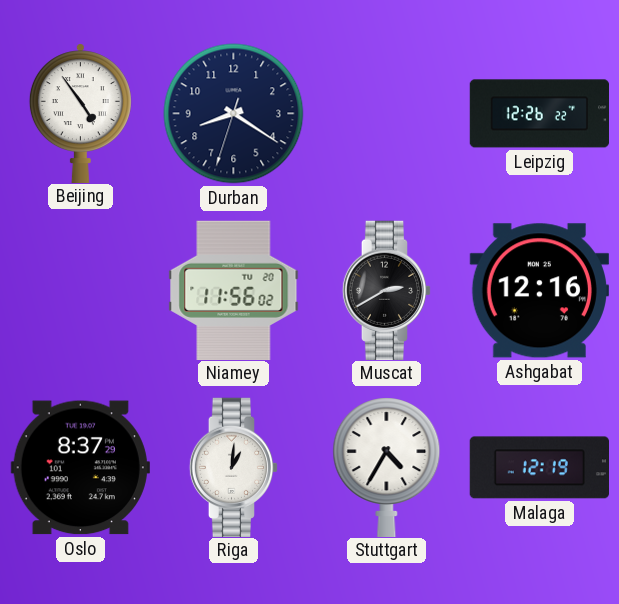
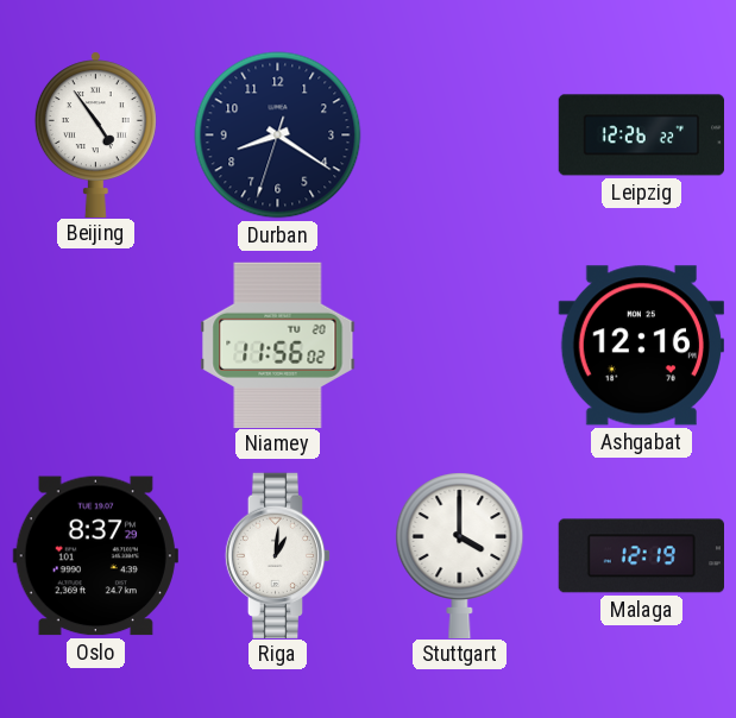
Muscat: 2:40 -> none
Stuttgart: 4:35 -> 4:00
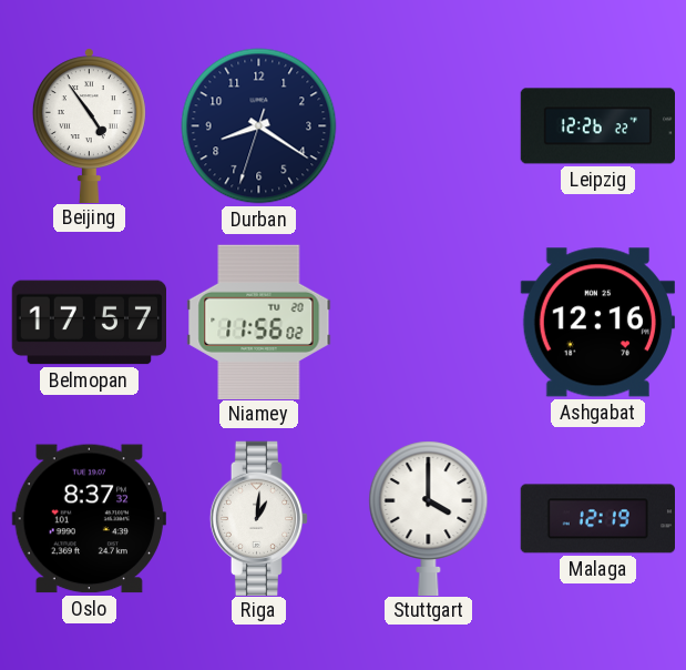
Belmopan: none -> 17:57
Oslo: 8:37:29 -> 8:37:32
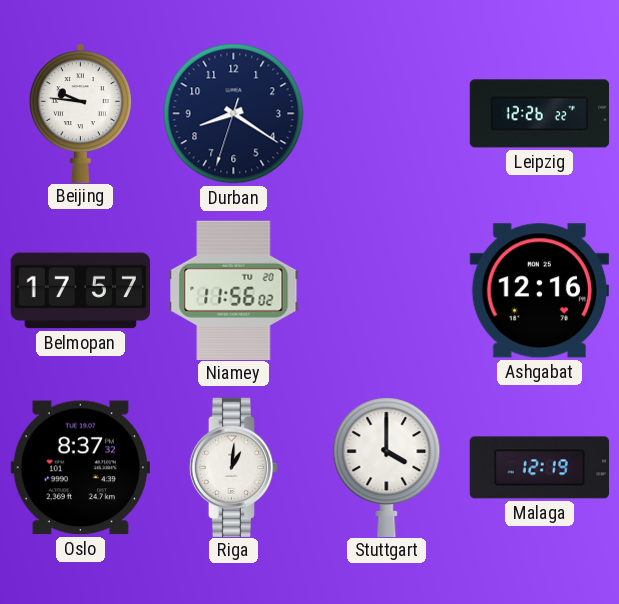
Beijing: 4:54 -> 9:46
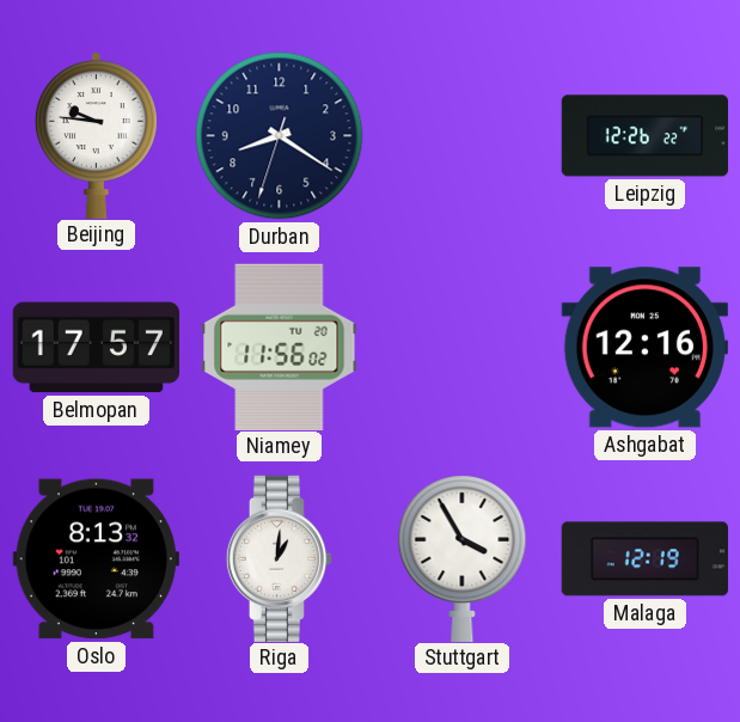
Oslo: 8:37 -> 8:13
Stuttgart: 4:00 -> 3:55
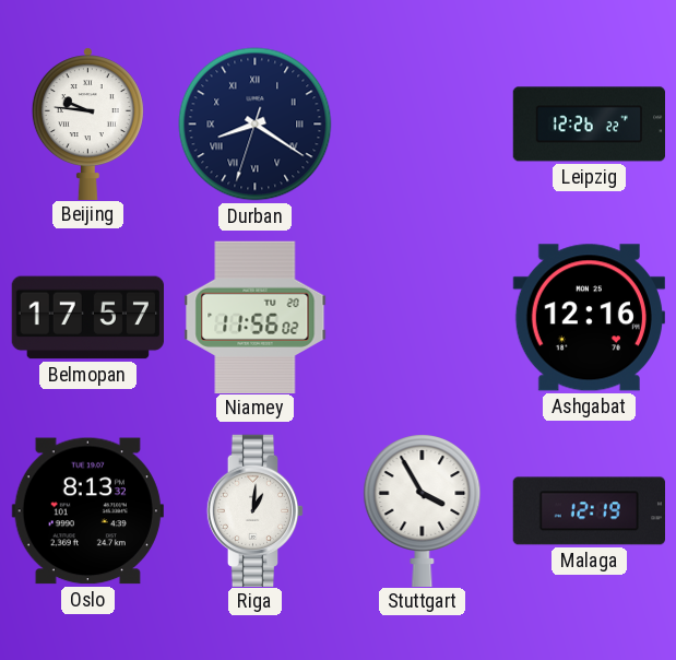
Durban numerals: Arabic -> Roman
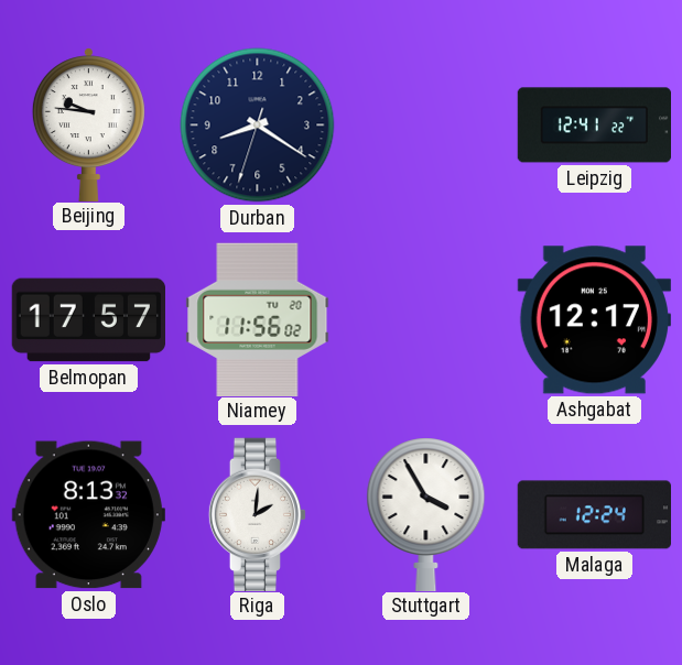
Durban numerals: Roman -> Arabic
Leipzig: 12:26 -> 12:41
Ashgabat: 12:16 -> 12:17
Riga: 1:01 -> 2:01
Malaga: 12:19 -> 12:24
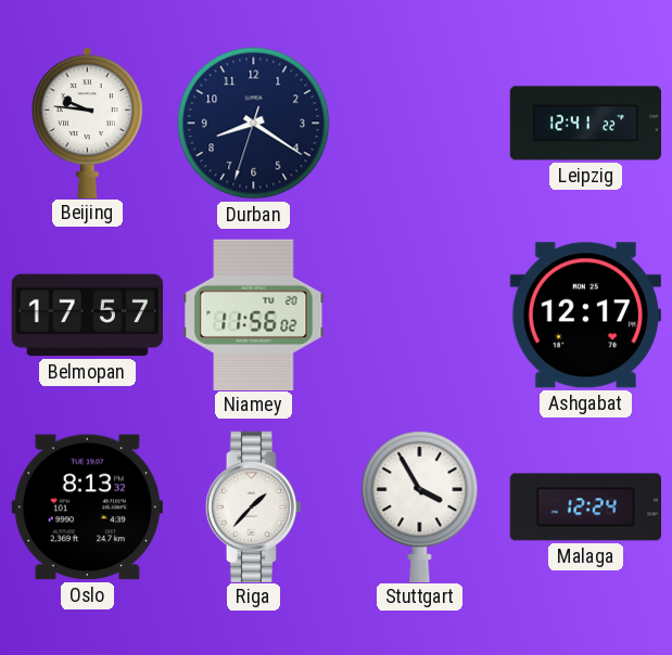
Riga: 2:01 -> 1:37
